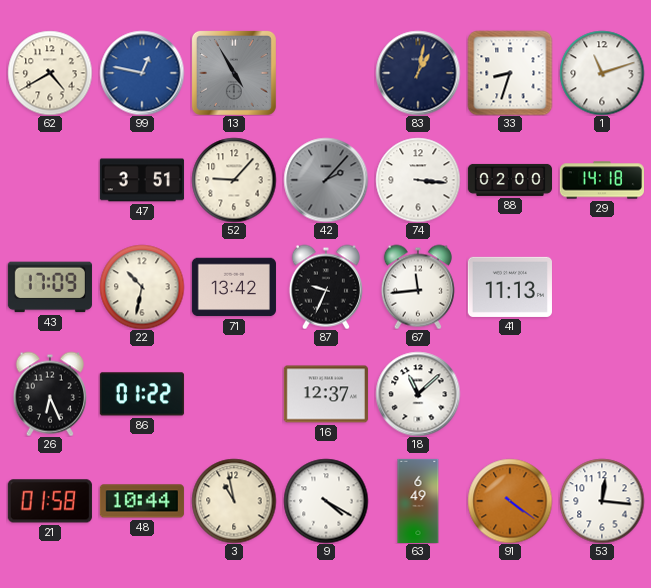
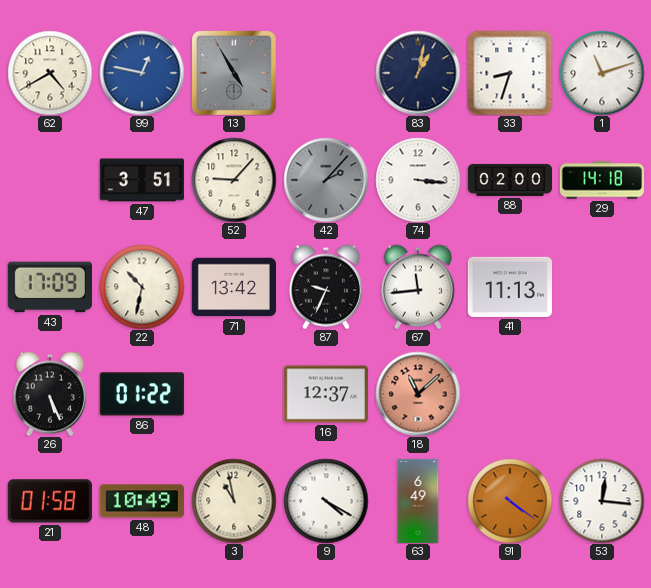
26: 6:26 -> 5:26
18 dial: white -> salmon
48: 10:44 -> 10:49
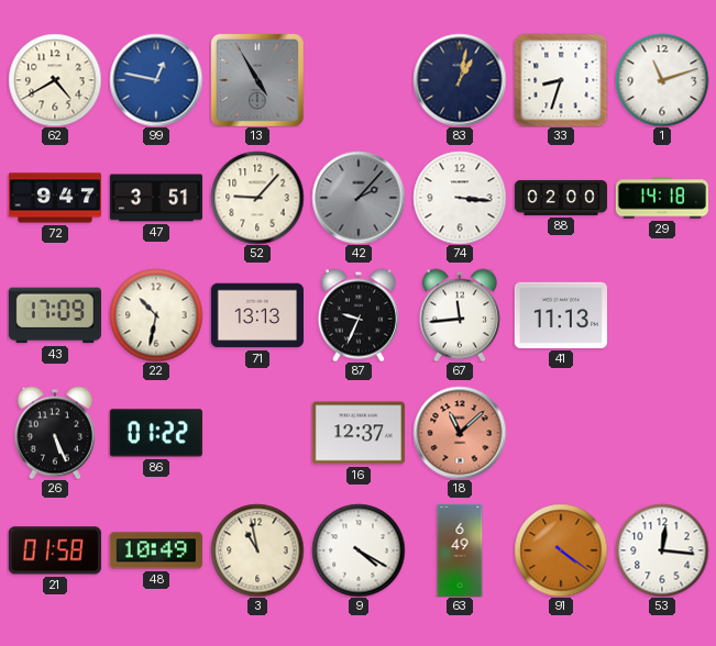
72: none -> 9:47
71: 13:42 -> 13:13
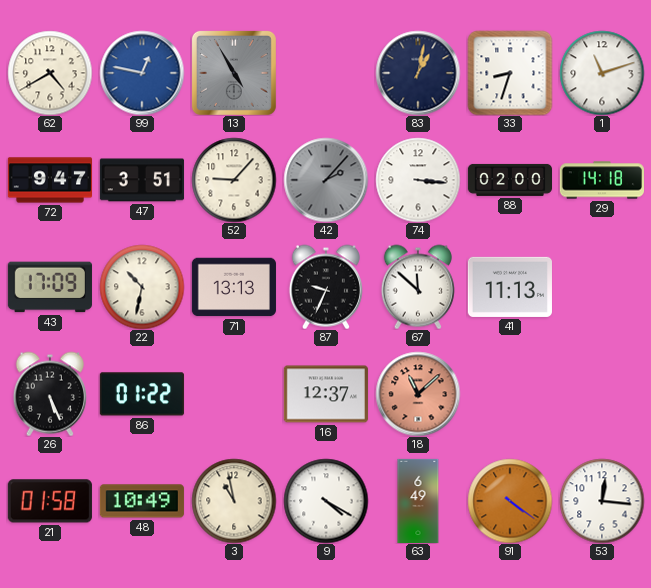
67: 11:44 -> 11:52
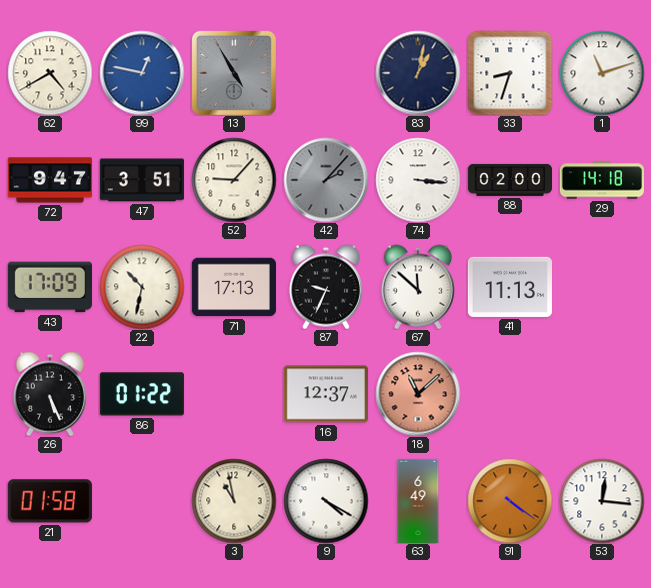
71: 13:13 -> 17:13
48: 10:49 -> none
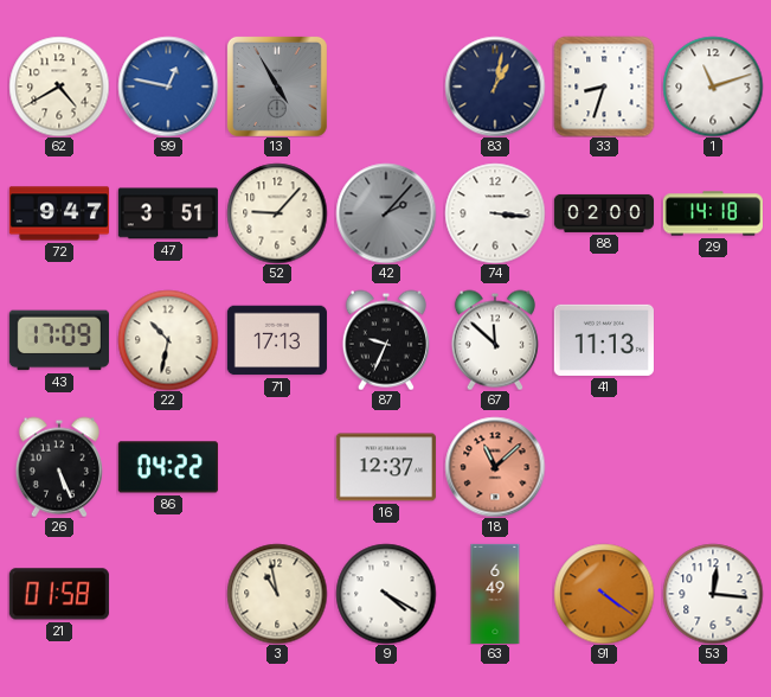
86: 01:22 -> 04:22
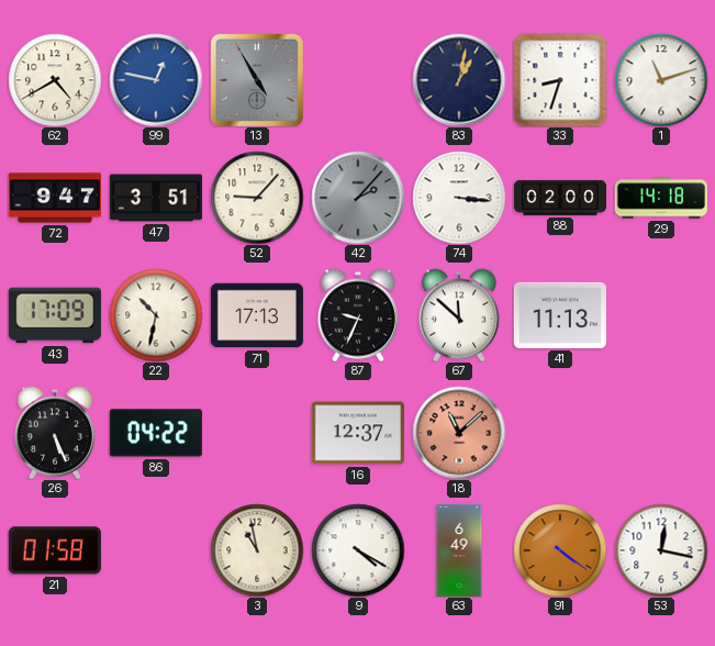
53: 12:16 -> 12:17
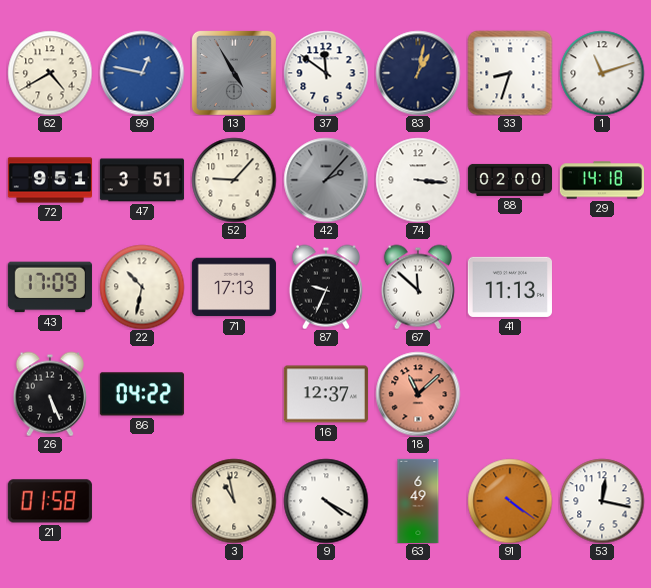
37: none -> 11:51
72: 9:47 -> 9:51
